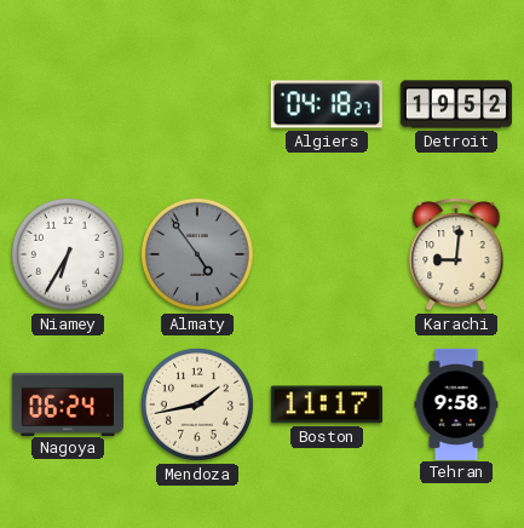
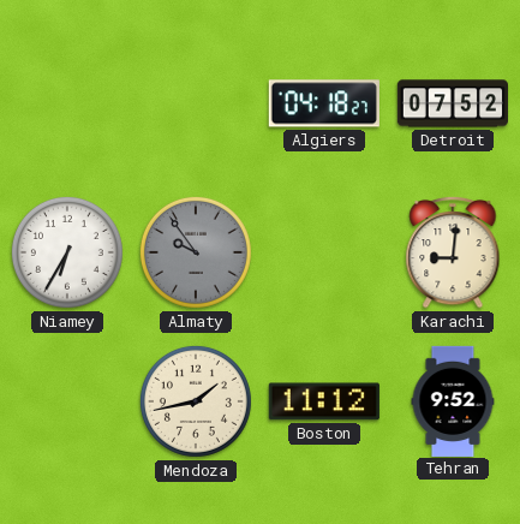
Detroit: 19:52 -> 07:52
Almaty: 4:54 -> 9:54
Nagoya: 06:24 -> none
Boston: 11:17 -> 11:12
Tehran: 9:58 -> 9:52
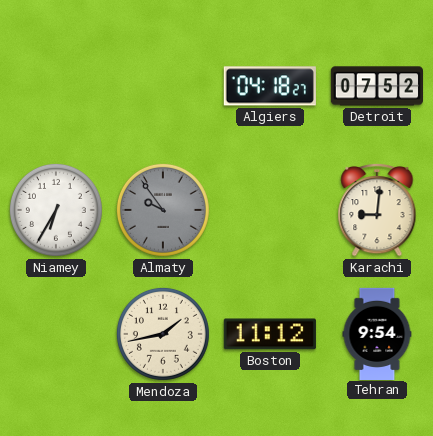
Tehran: 9:52 -> 9:54
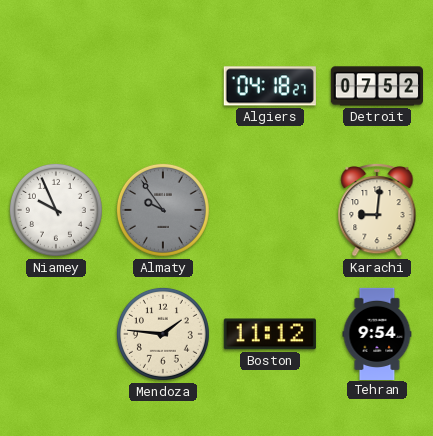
Niamey: 6:35 -> 9:56
Mendoza: 1:43 -> 1:46
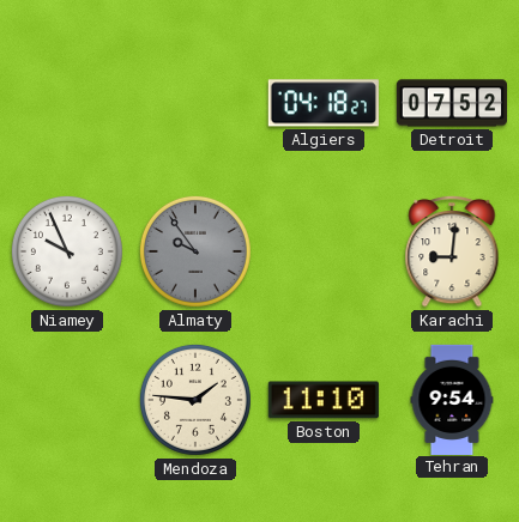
Boston: 11:12 -> 11:10
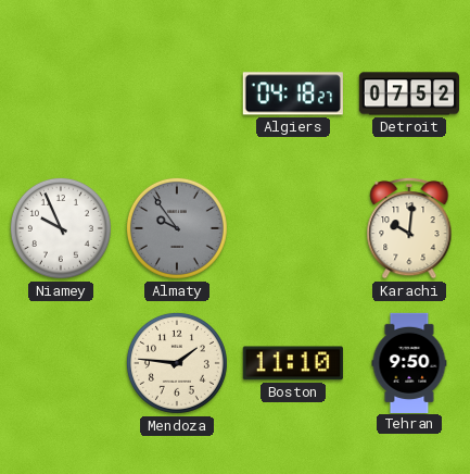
Karachi: 9:01 -> 10:01
Tehran: 9:54 -> 9:50
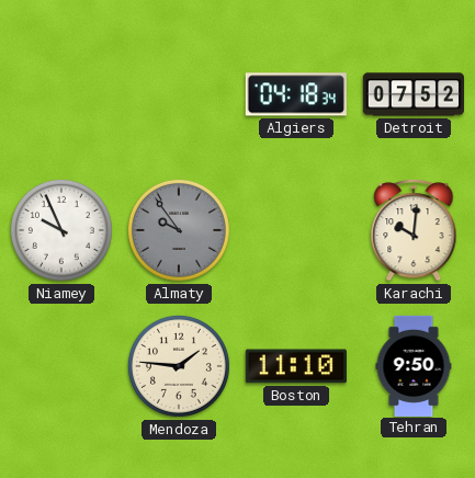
Algiers: 04:18:27 -> 04:18:34
